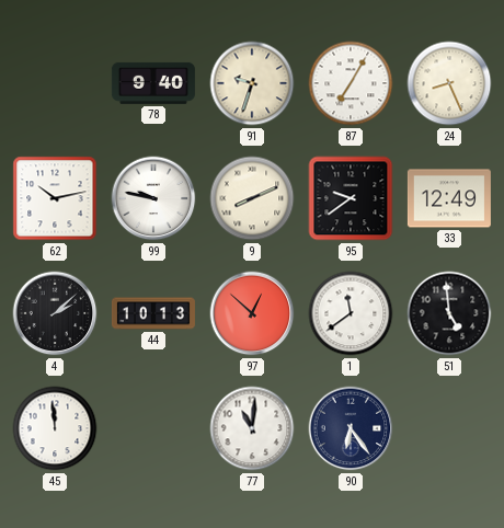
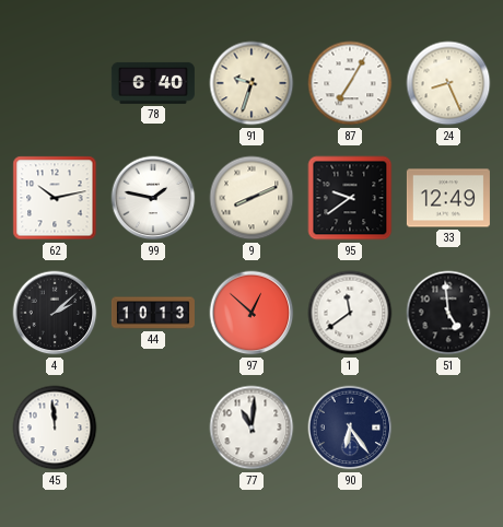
78: 9:40 -> 6:40
99: 9:47 -> 1:47
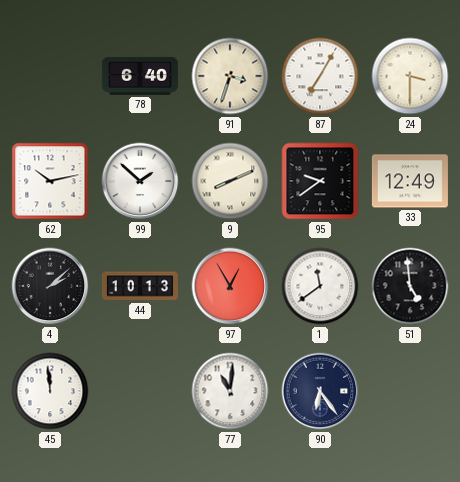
91: 9:33 -> 3:33
24: 8:26 -> 3:30
99: 1:47 -> 1:52
97: 12:52 -> 12:55
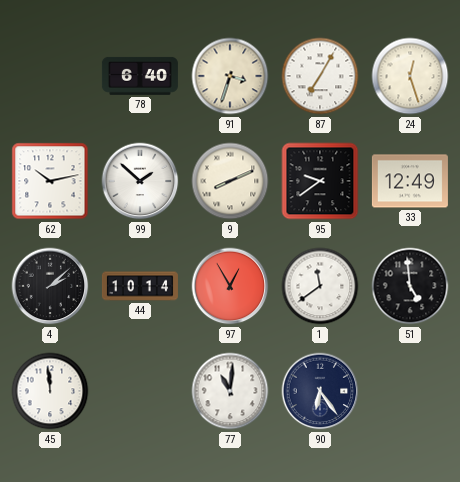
24: 3:30 -> 12:27
44: 10:13 -> 10:14
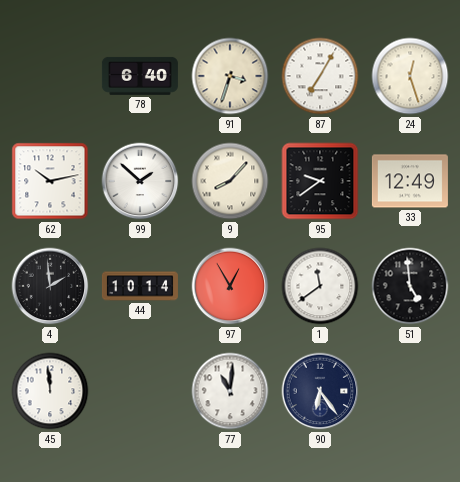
9: 8:11 -> 8:07
4: 2:08 -> 1:59
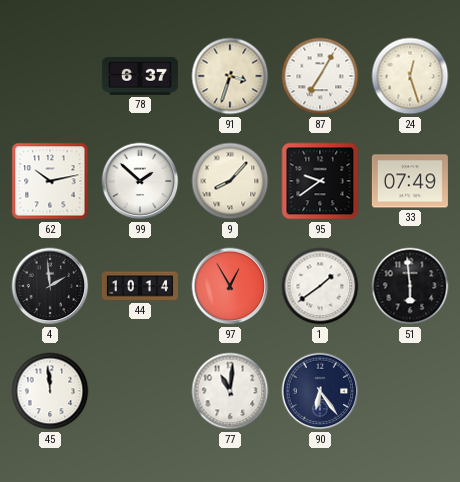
78: 6:40 -> 6:37
33: 12:49 -> 07:49
1: 11:39 -> 1:39
51: 4:59 -> 5:59
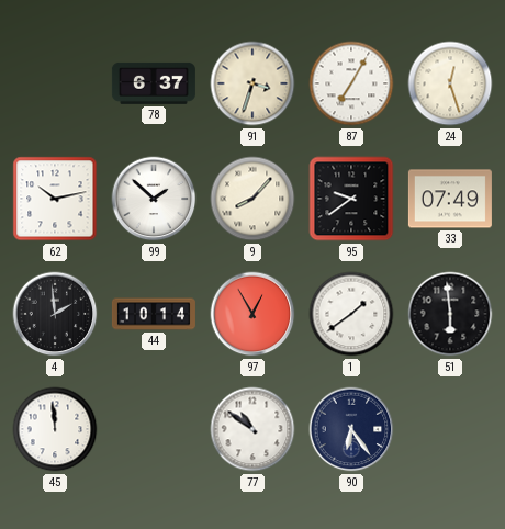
77: 11:01 -> 10:51
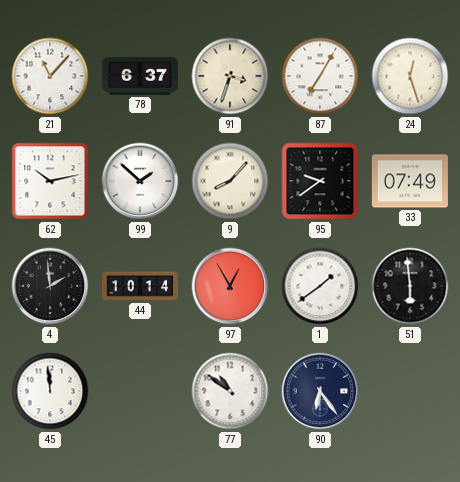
21: none -> 11:07
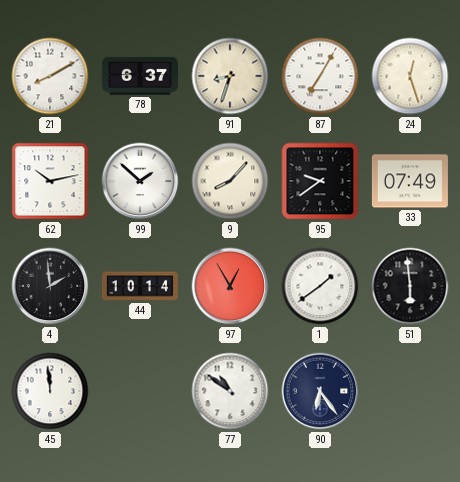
21: 11:07 -> 8:10
91: 3:33 -> 8:33
